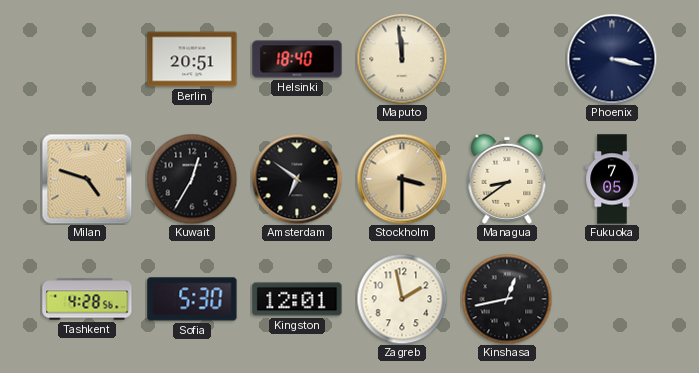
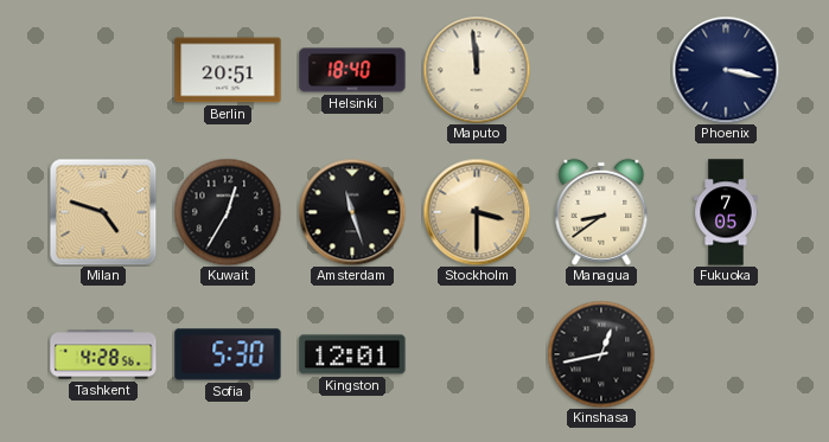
Amsterdam: 6:51 -> 11:27
Zagreb: 1:58 -> none
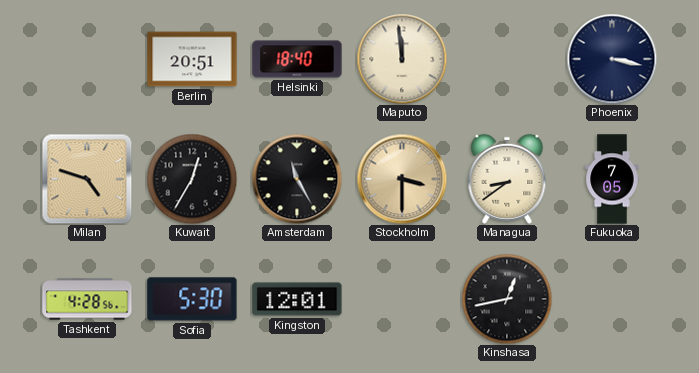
Amsterdam: 11:27 -> 11:25
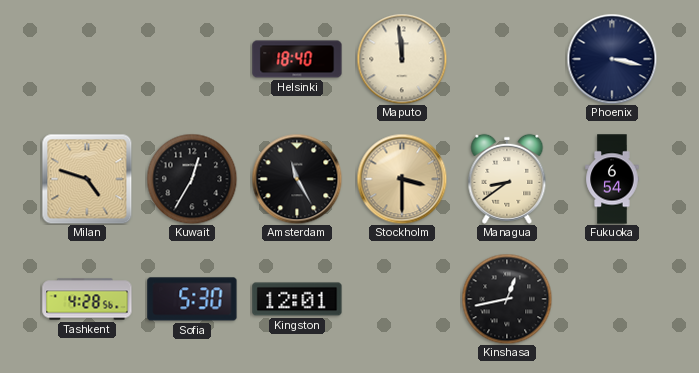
Berlin: 20:51 -> none
Fukuoka: 7:05 -> 6:54
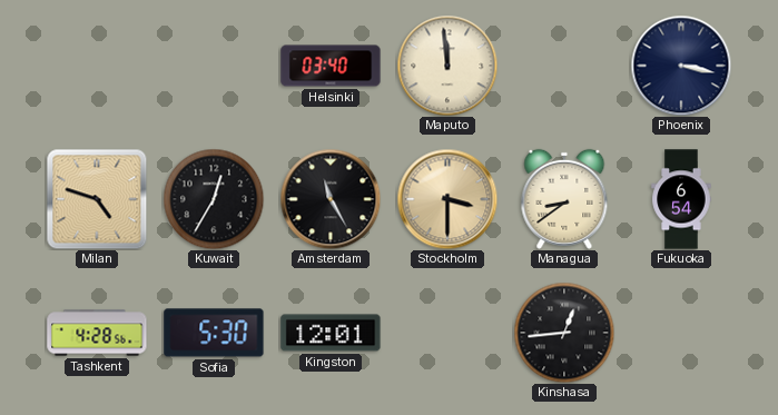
Helsinki: 18:40 -> 03:40
Kinshasa: 12:43 -> 12:44
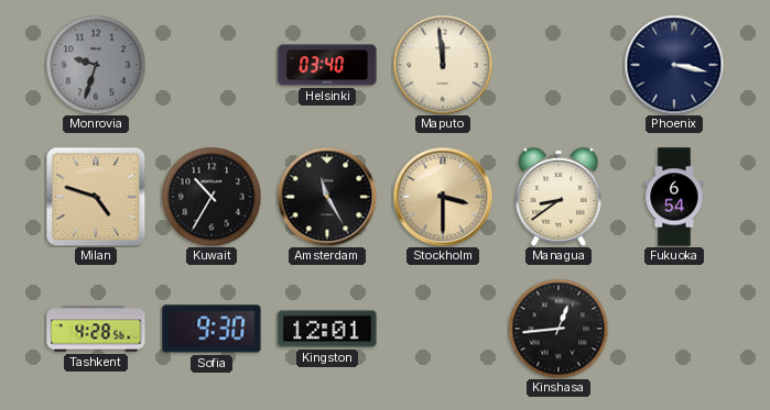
Monrovia: none -> 9:33
Kuwait: 12:35 -> 10:35
Sofia: 5:30 -> 9:30
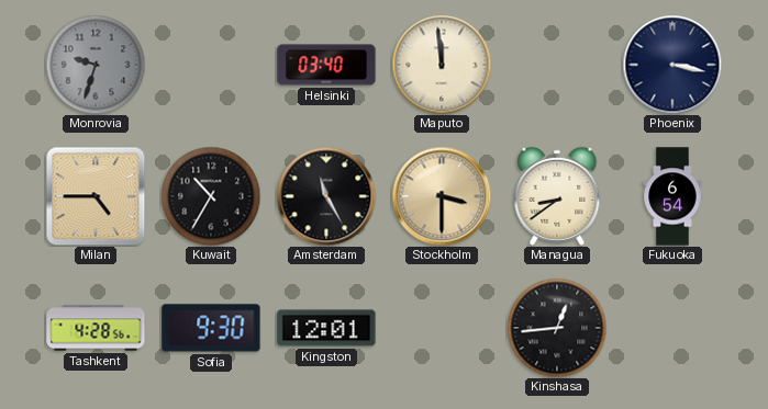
Milan: 4:48 -> 4:45
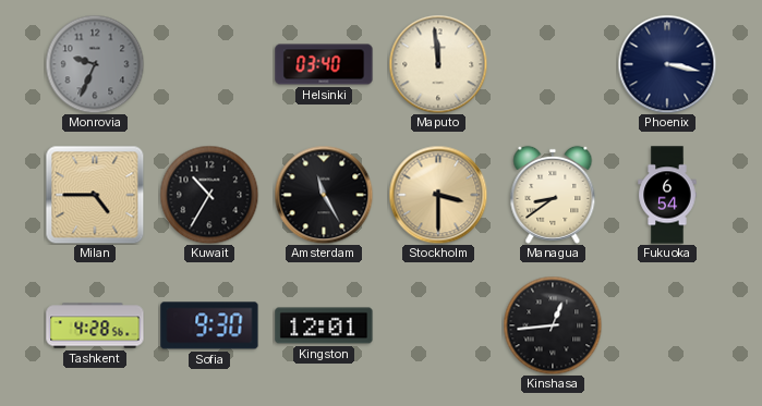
Monrovia: 9:33 -> 9:34
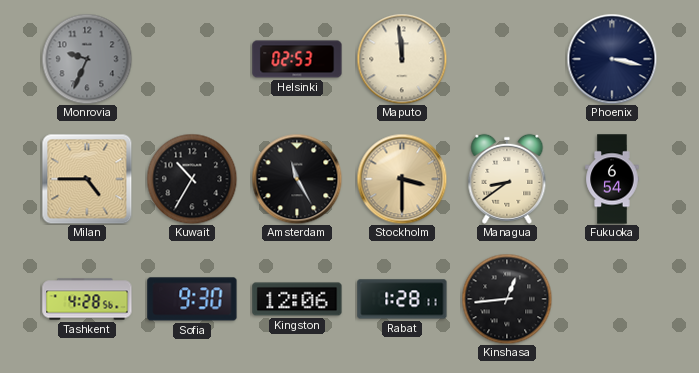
Helsinki: 03:40 -> 02:53
Kingston: 12:01 -> 12:06
Rabat: none -> 1:28
